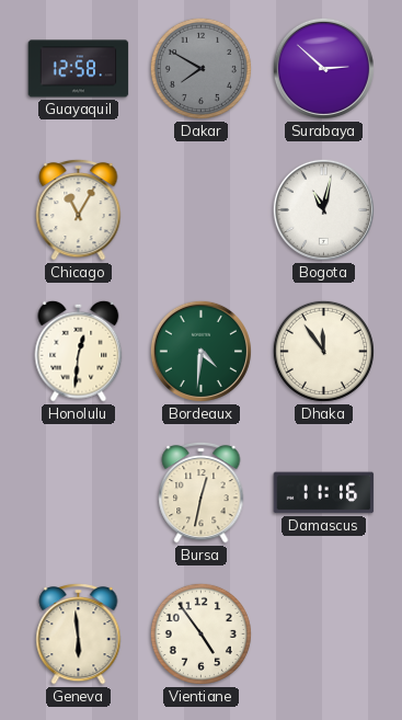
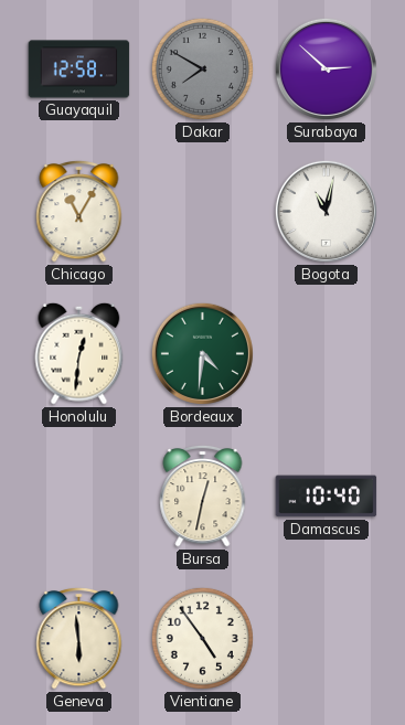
Dhaka: 11:54 -> none
Damascus: 11:16 -> 10:40
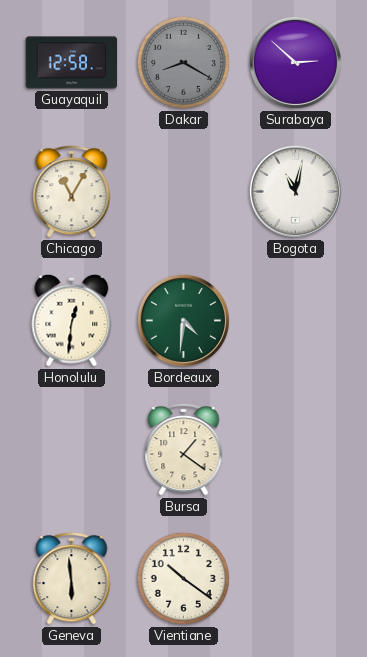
Dakar: 7:50 -> 8:20
Bursa: 12:32 -> 1:21
Damascus: 10:40 -> none
Vientiane: 4:54 -> 10:21
